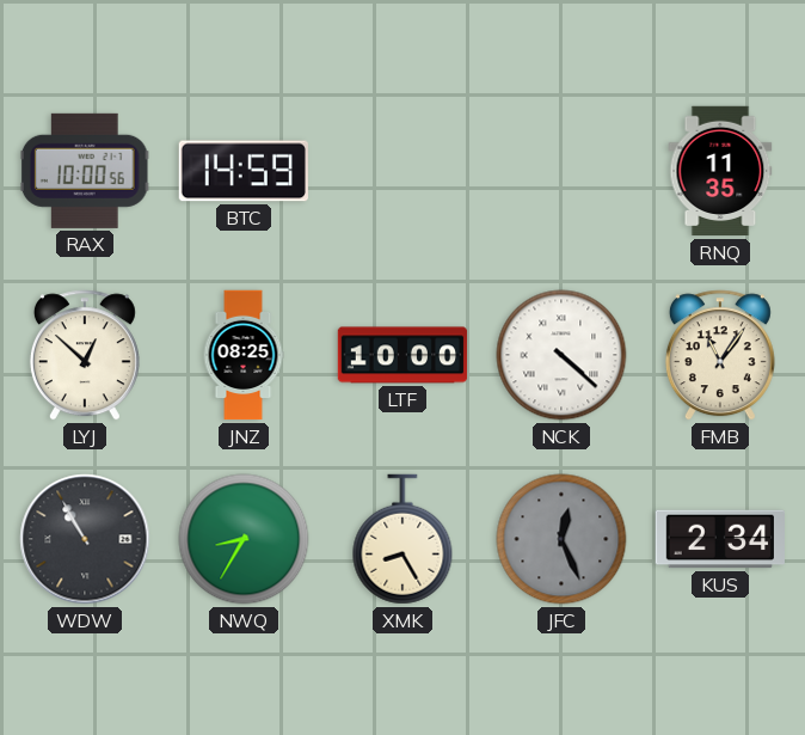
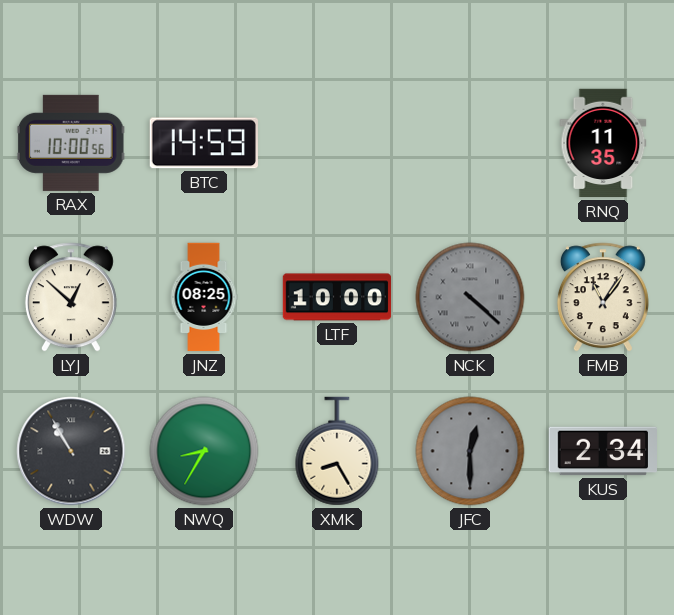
NCK dial: white -> grey
JFC: 12:26 -> 12:30
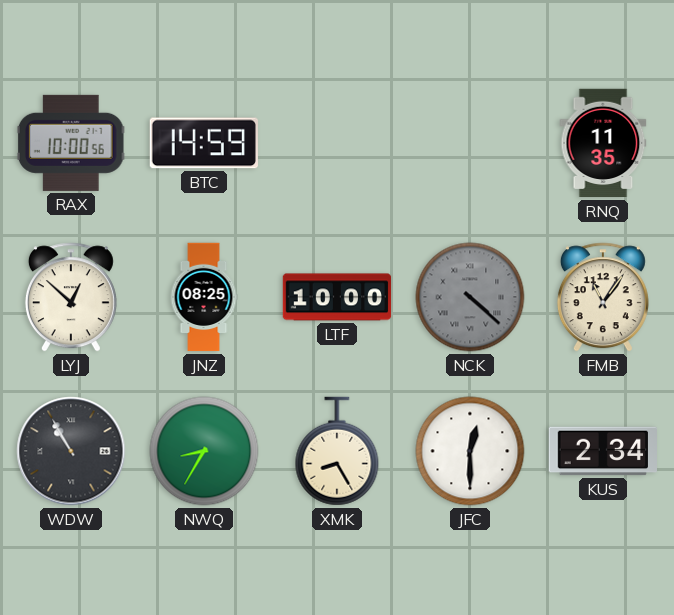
JFC dial: grey -> white
